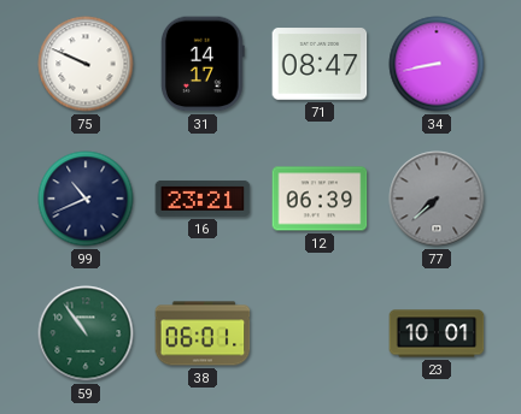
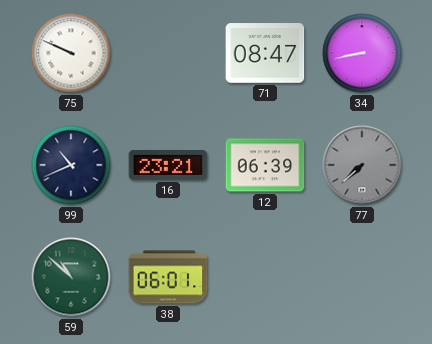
31: 14:17 -> none
59: 10:54 -> 10:52
23: 10:01 -> none
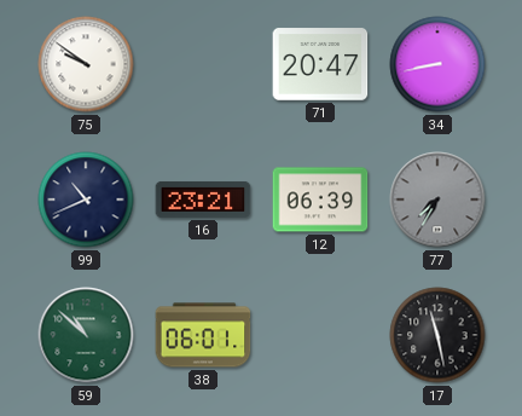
75: 9:49 -> 9:51
71: 08:47 -> 20:47
77: 7:38 -> 7:35
17: none -> 11:28
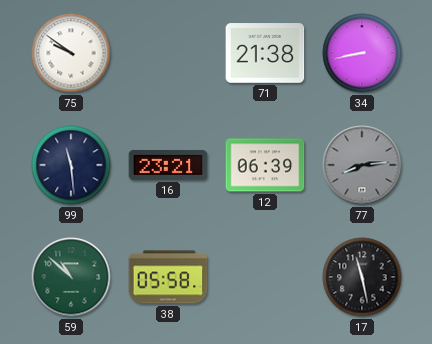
71: 20:47 -> 21:38
99: 10:41 -> 11:29
77: 7:35 -> 8:14
38: 06:01 -> 05:58
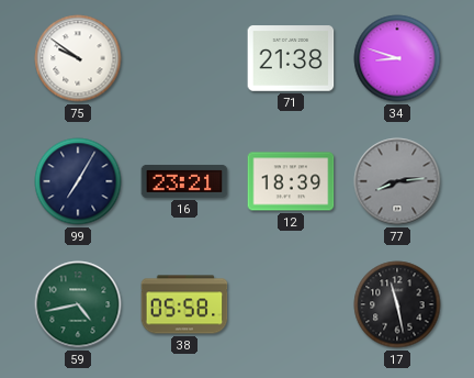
34: 8:43 -> 8:48
99: 11:29 -> 7:05
12: 06:39 -> 18:39
59: 10:52 -> 4:43
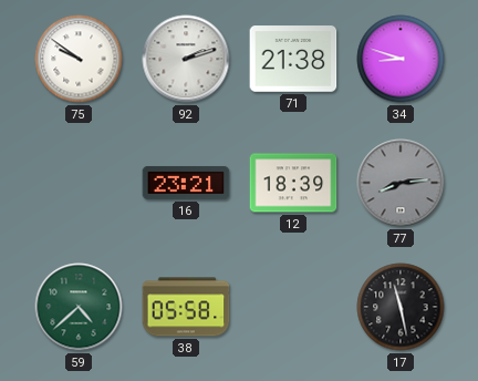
92: none -> 2:12
99: 7:05 -> none
59: 4:43 -> 4:38
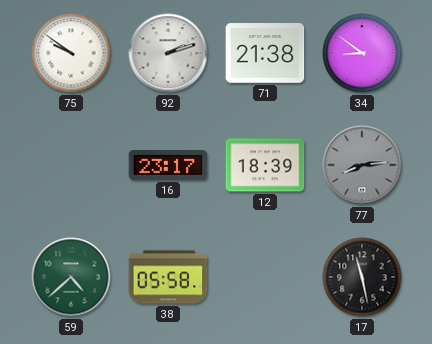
34: 8:48 -> 8:51
16: 23:21 -> 23:17
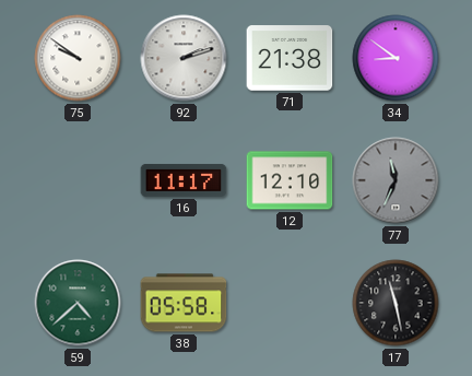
16: 23:17 -> 11:17
12: 18:39 -> 12:10
77: 8:14 -> 11:34
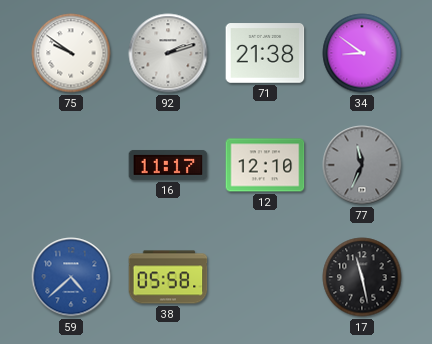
59 dial: green -> blue
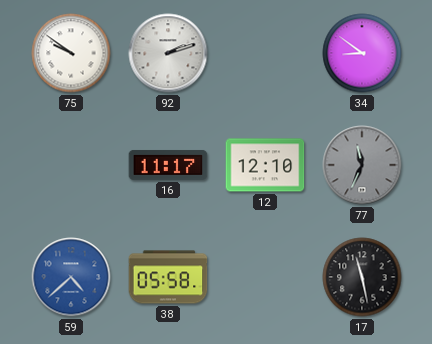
71: 21:38 -> none
